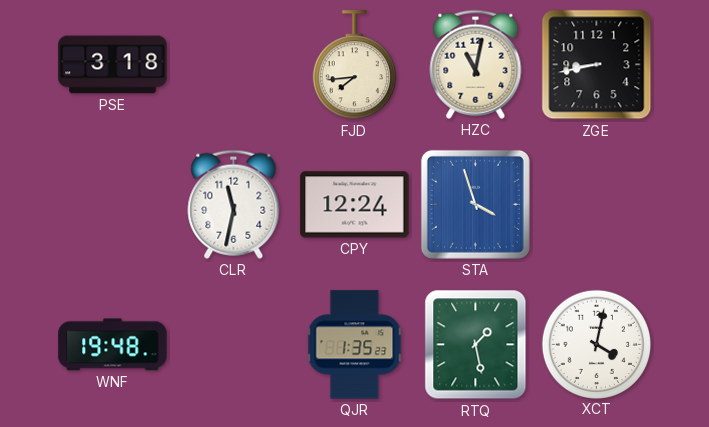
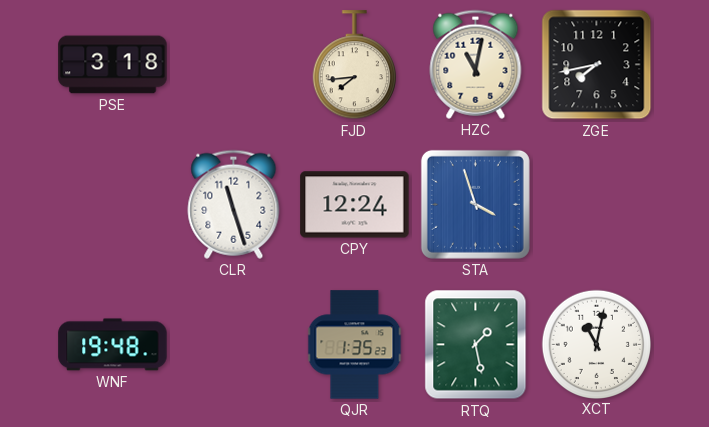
ZGE: 8:43 -> 7:43
CLR: 11:32 -> 11:27
XCT: 4:02 -> 11:02
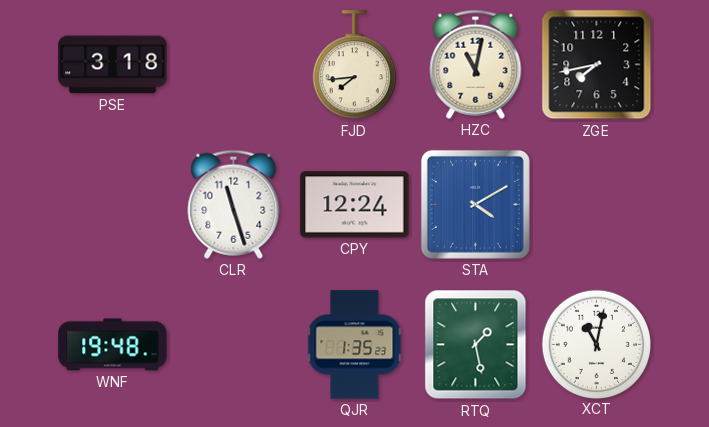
STA: 3:57 -> 4:10
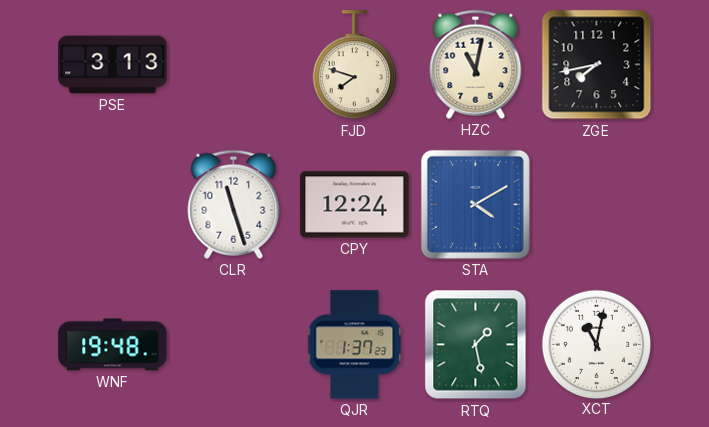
PSE: 3:18 -> 3:13
FJD: 7:44 -> 7:48
QJR: 1:35 -> 1:37
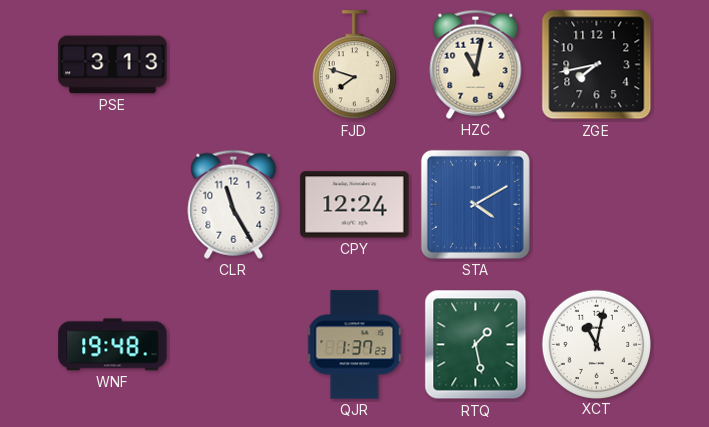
CLR: 11:27 -> 11:25
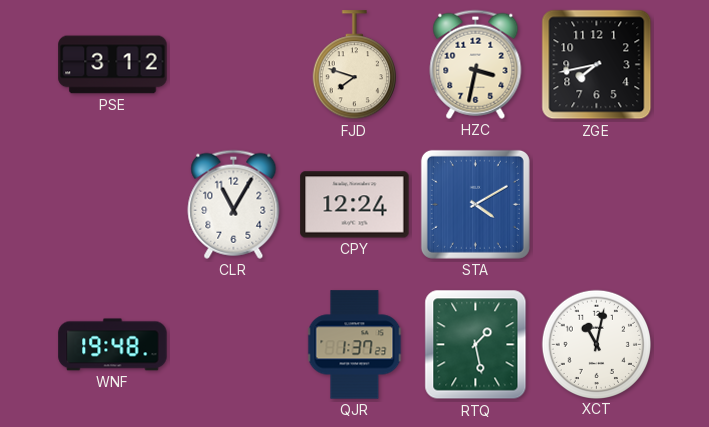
PSE: 3:13 -> 3:12
HZC: 11:02 -> 3:32
CLR: 11:25 -> 11:05
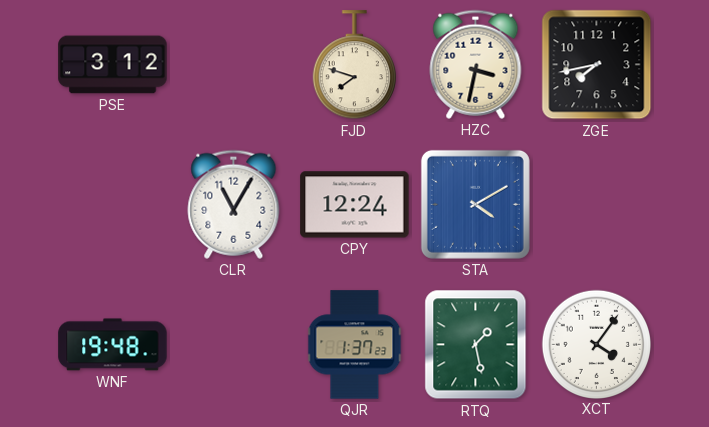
XCT: 11:02 -> 4:06
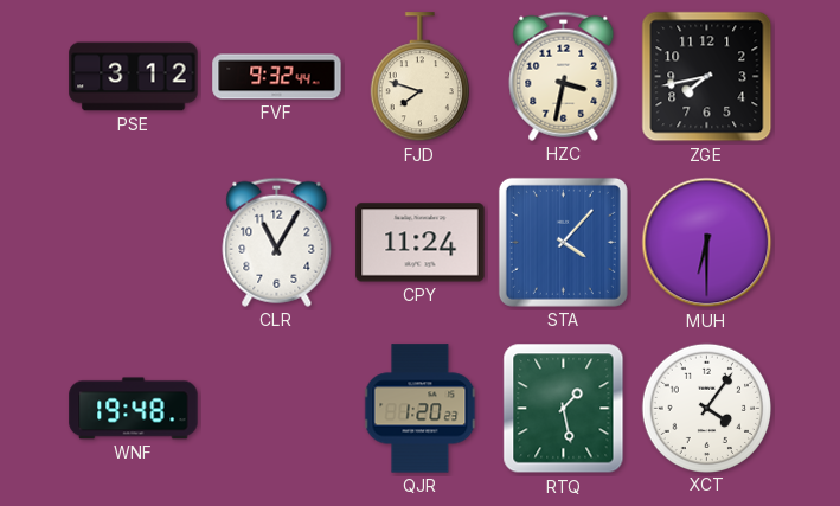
FVF: none -> 9:32
CPY: 12:24 -> 11:24
STA: 4:10 -> 4:07
MUH: none -> 6:30
QJR: 1:37 -> 1:20
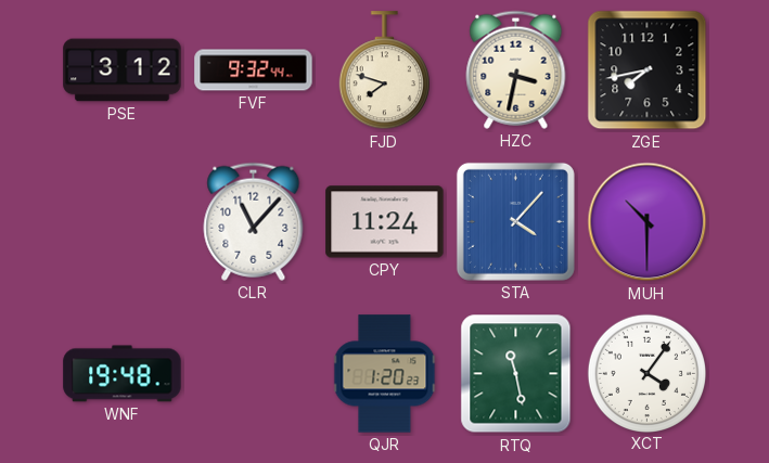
CLR: 11:05 -> 11:07
MUH: 6:30 -> 10:30
RTQ: 1:28 -> 11:28
